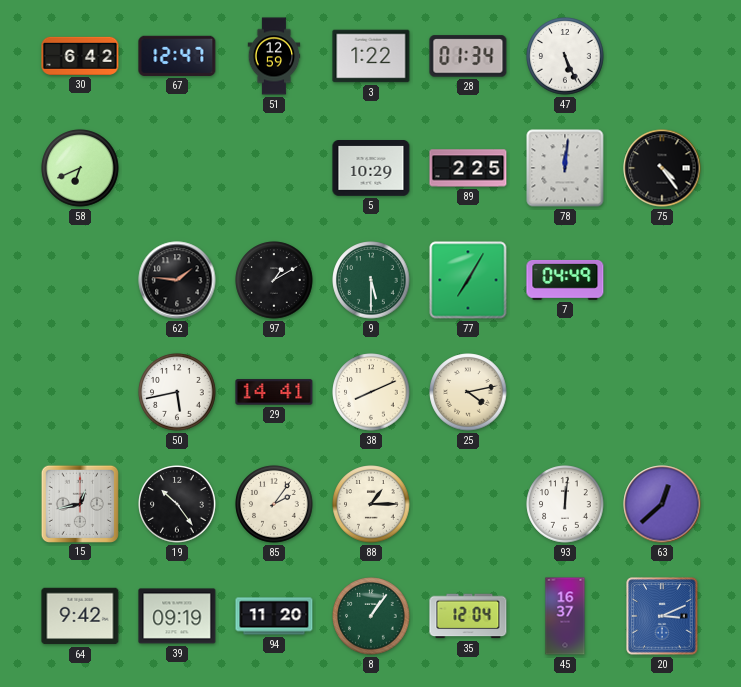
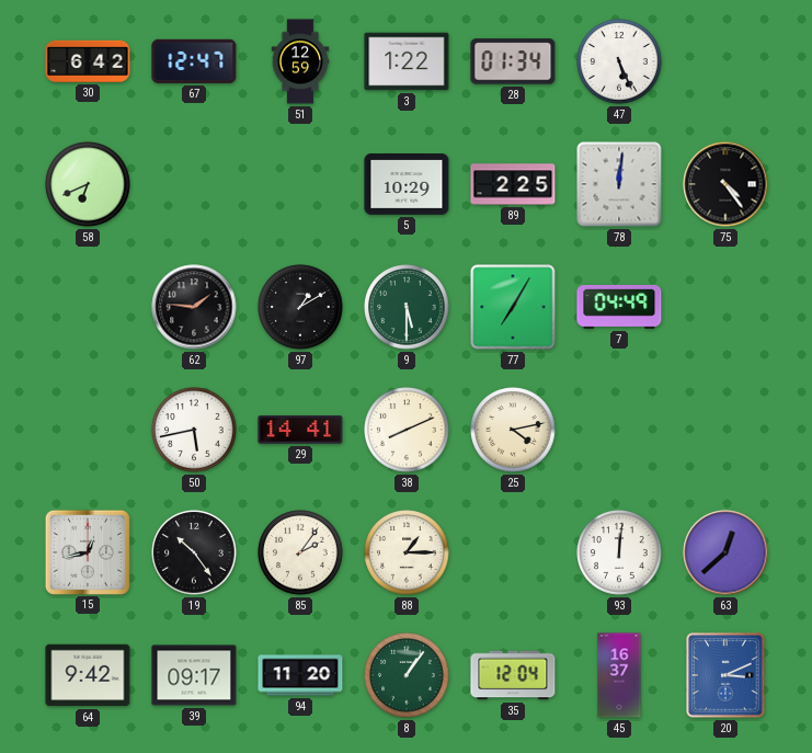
39: 09:19 -> 09:17
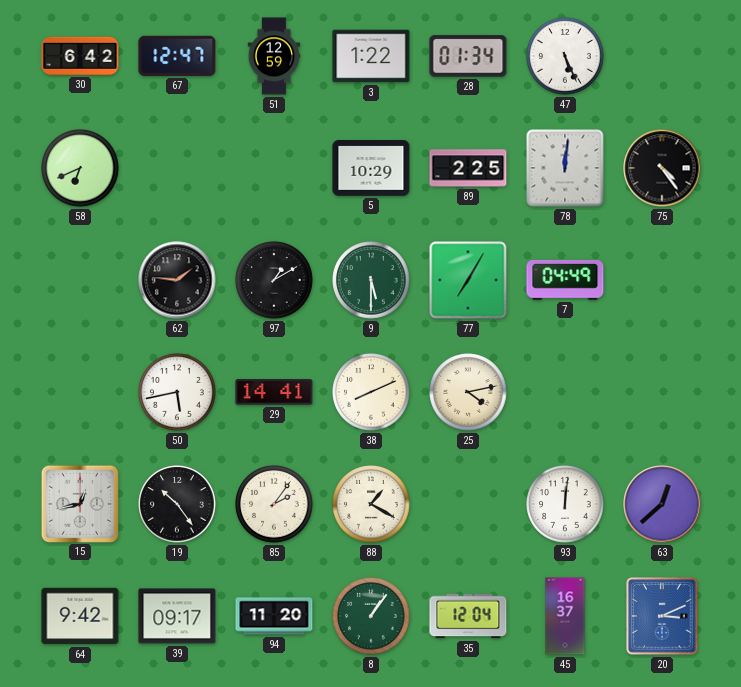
88: 1:15 -> 1:20
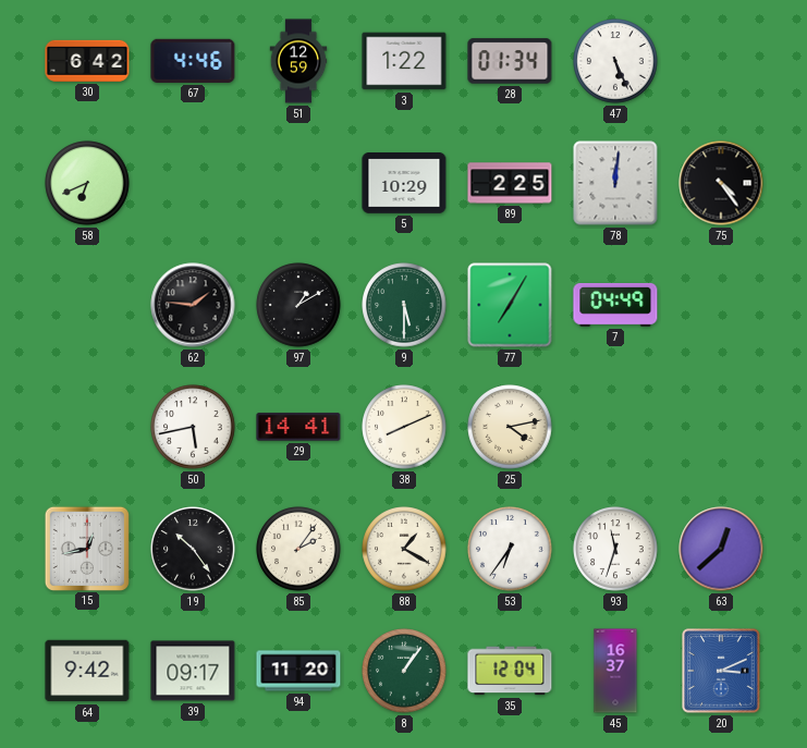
67: 12:47 -> 4:46
53: none -> 6:36
93: 12:01 -> 11:33
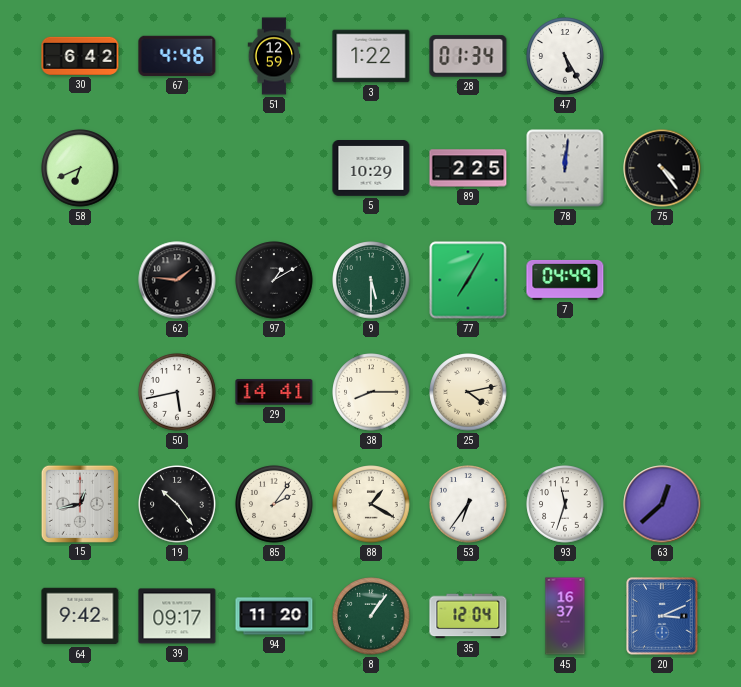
47: 5:26 -> 5:25
38: 8:11 -> 8:15
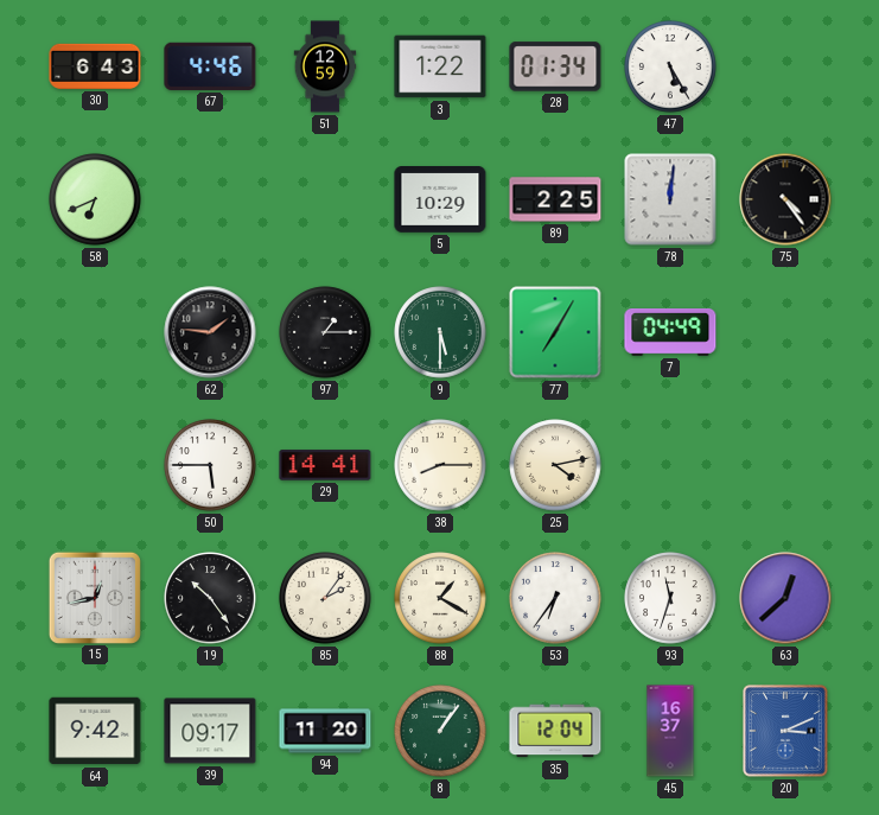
30: 6:42 -> 6:43
97: 1:10 -> 1:15
50: 5:43 -> 5:45
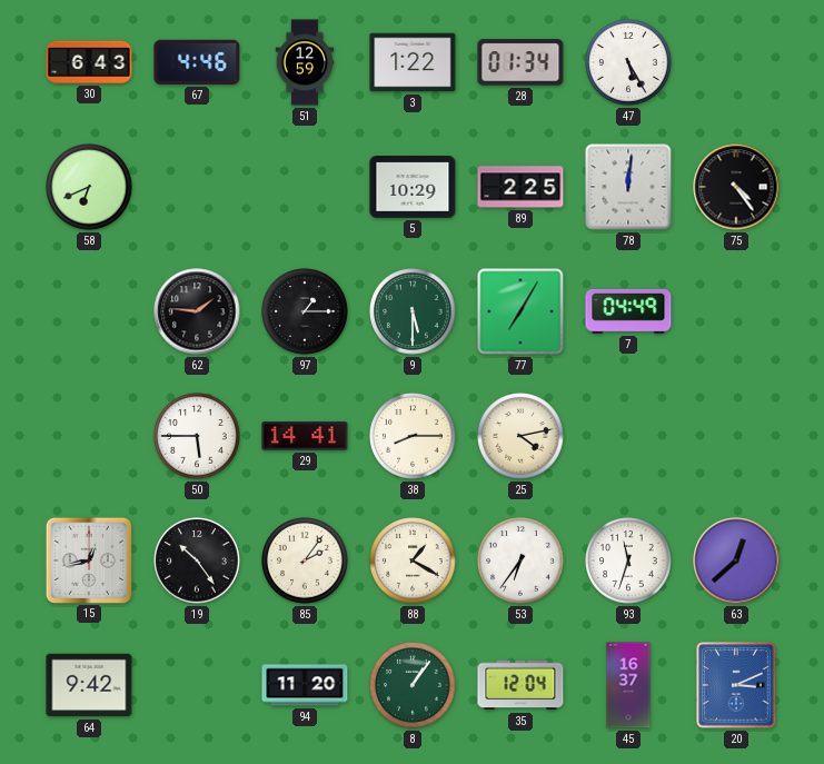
39: 09:17 -> none
